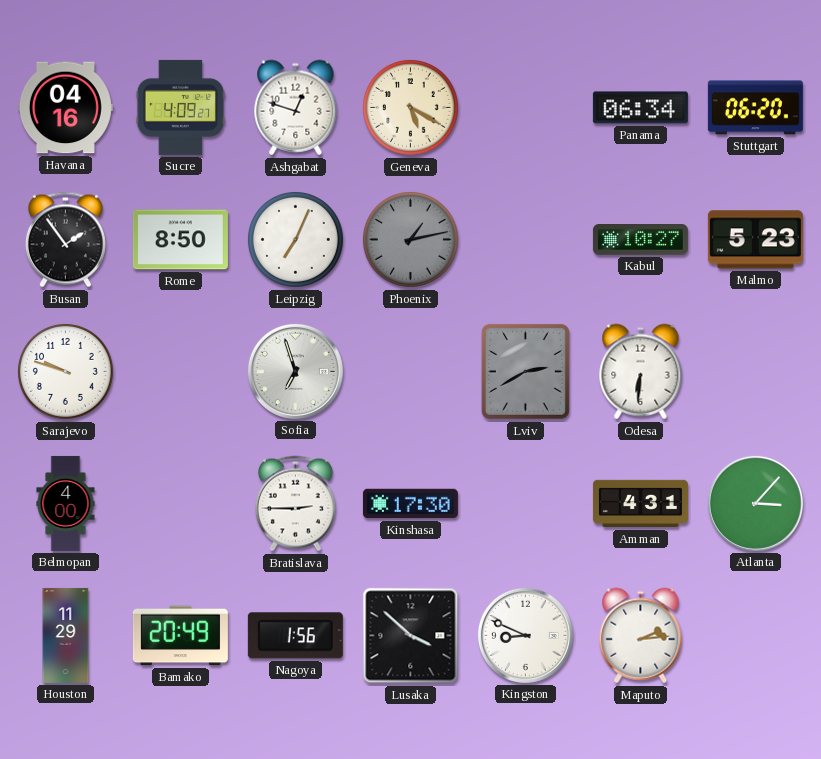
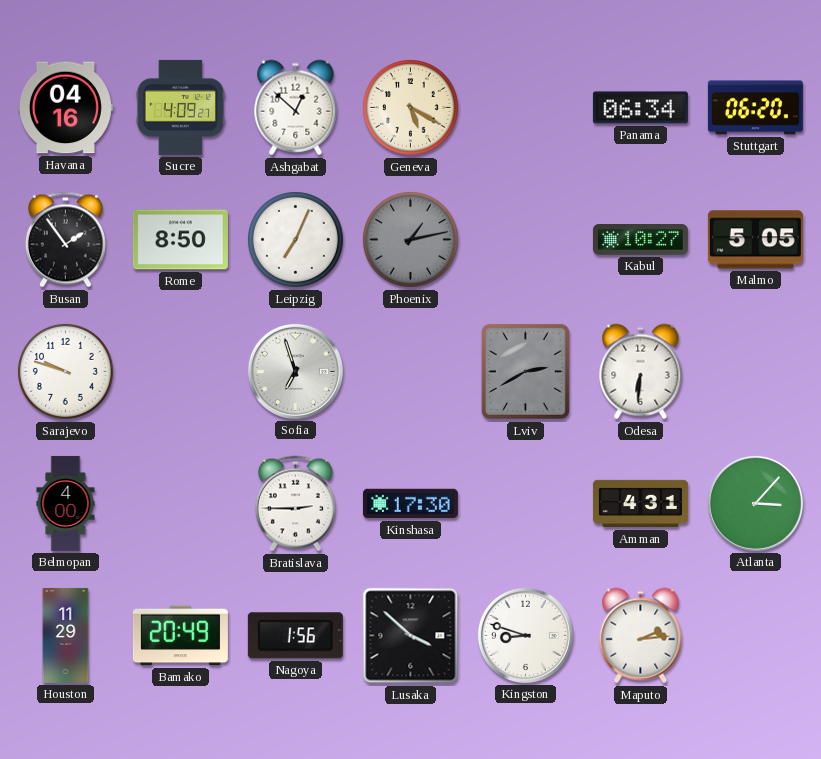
Ashgabat: 12:48 -> 12:52
Malmo: 5:23 -> 5:05
Kingston: 8:49 -> 8:48
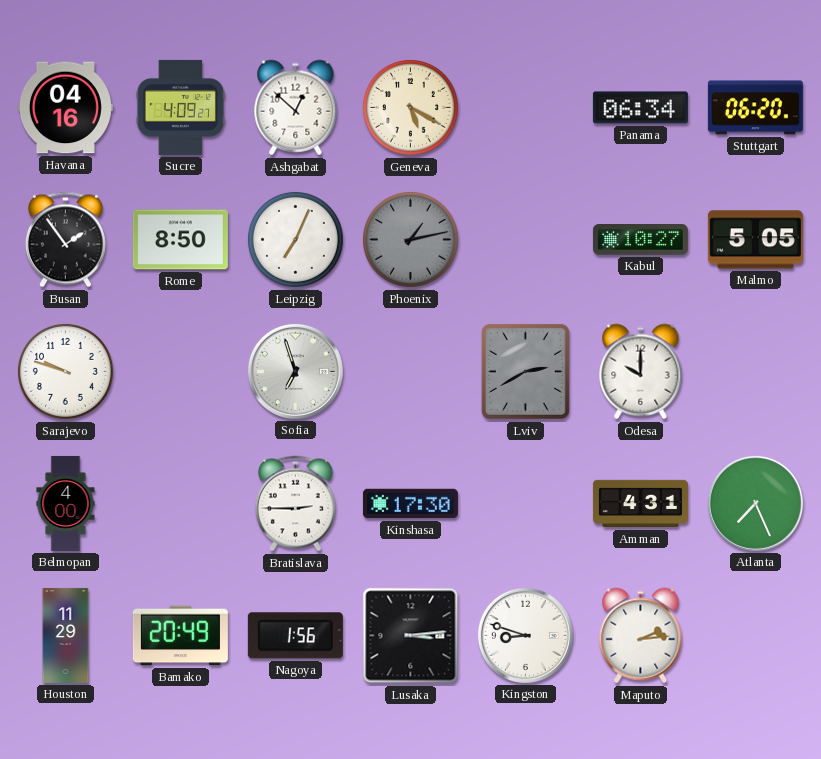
Odesa: 6:31 -> 10:00
Atlanta: 3:07 -> 7:26
Lusaka: 3:52 -> 3:14
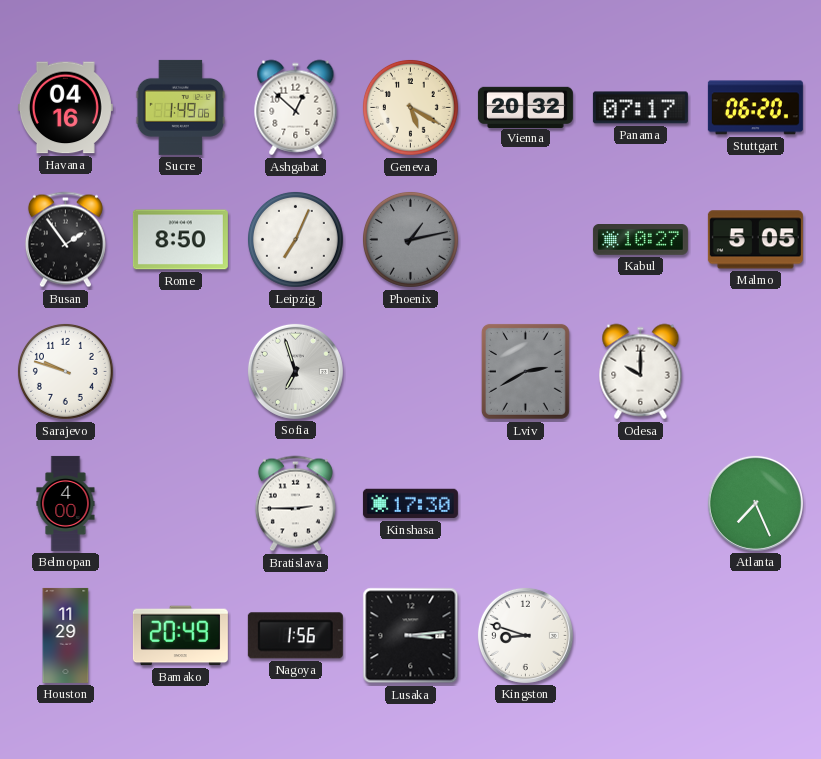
Sucre: 4:09 -> 1:49
Vienna: none -> 20:32
Panama: 06:34 -> 07:17
Amman: 4:31 -> none
Maputo: 2:14 -> none
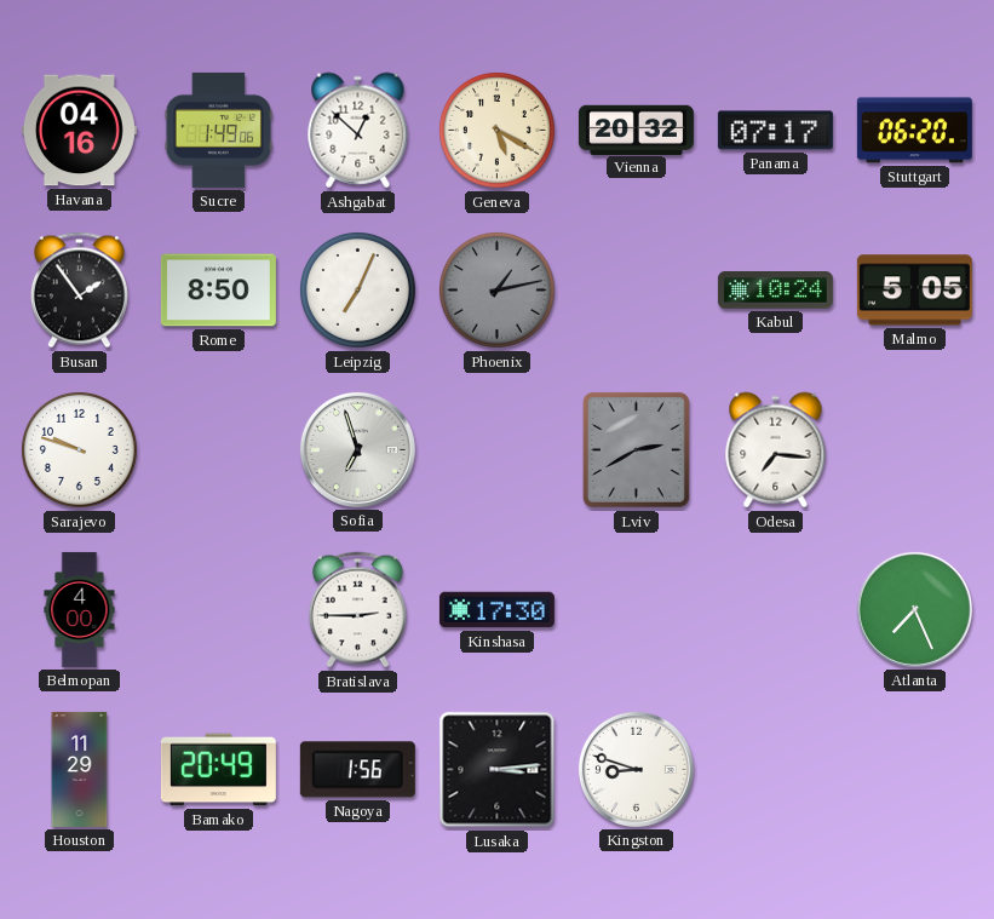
Kabul: 10:27 -> 10:24
Odesa: 10:00 -> 7:16
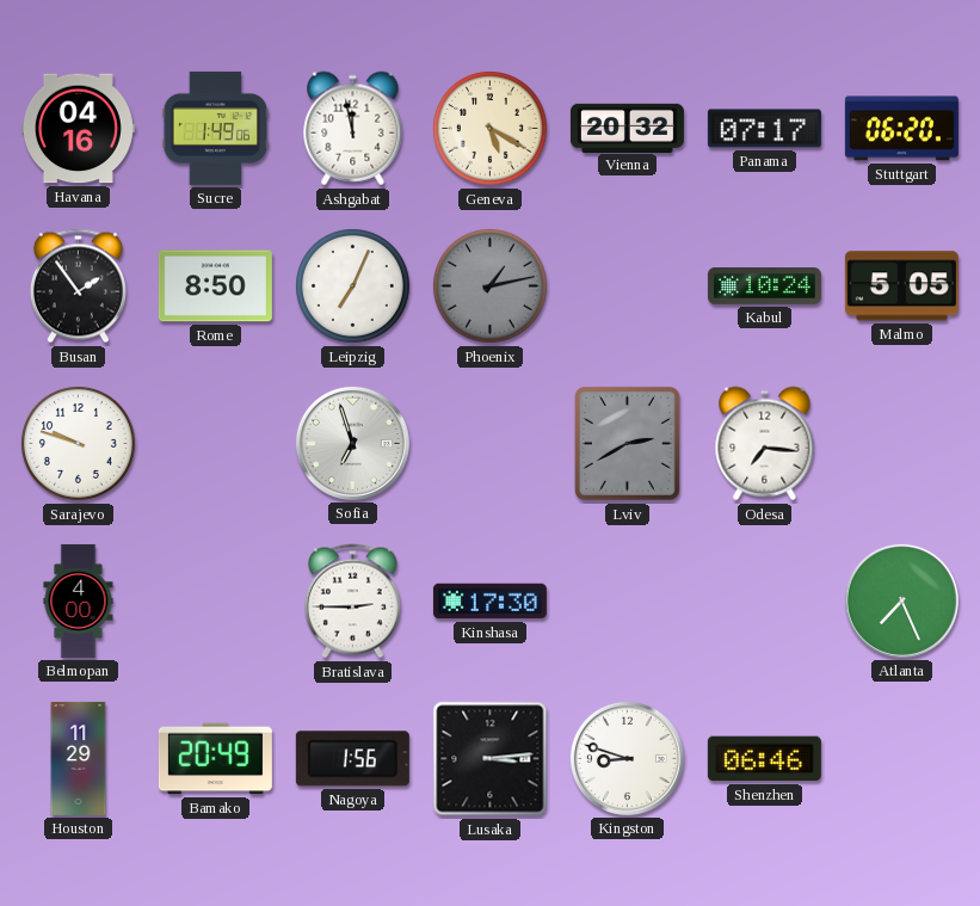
Ashgabat: 12:52 -> 11:58
Shenzhen: none -> 06:46
